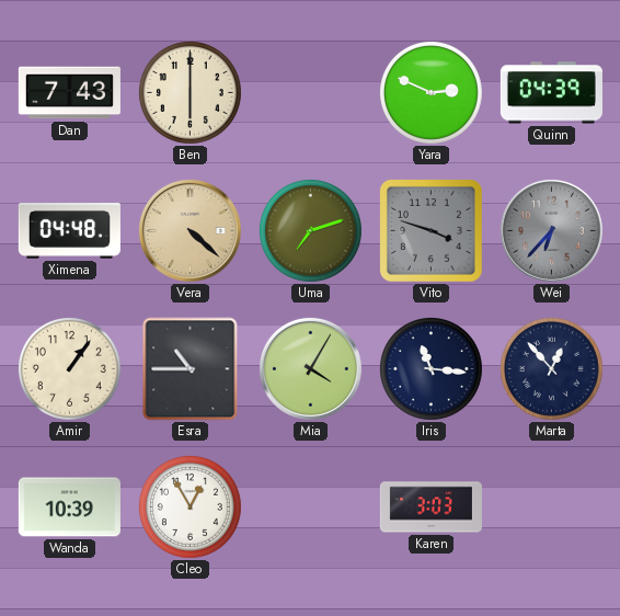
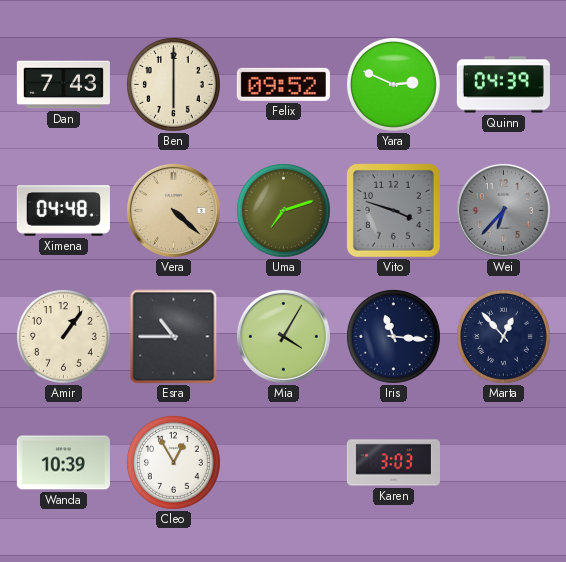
Felix: none -> 09:52
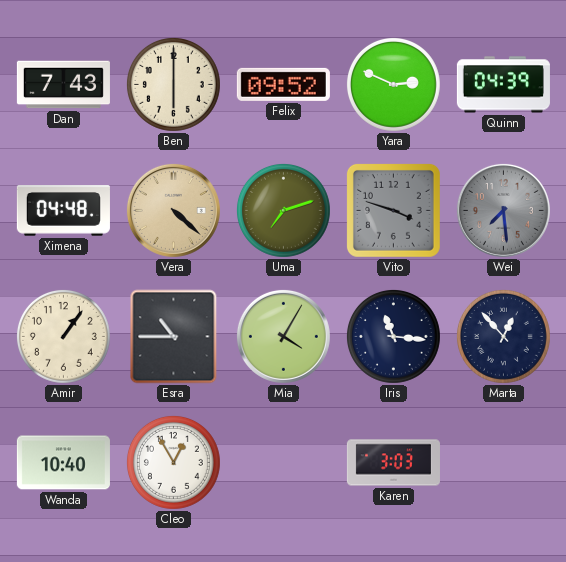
Wei: 6:37 -> 7:29
Wanda: 10:39 -> 10:40
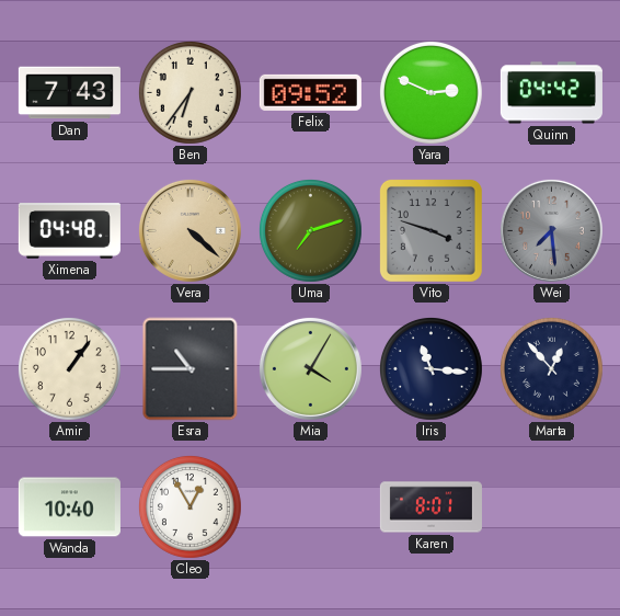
Ben: 6:00 -> 6:36
Quinn: 04:39 -> 04:42
Karen: 3:03 -> 8:01
